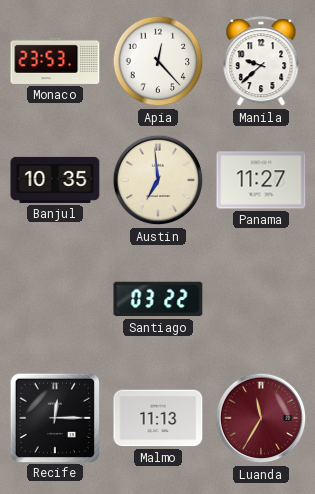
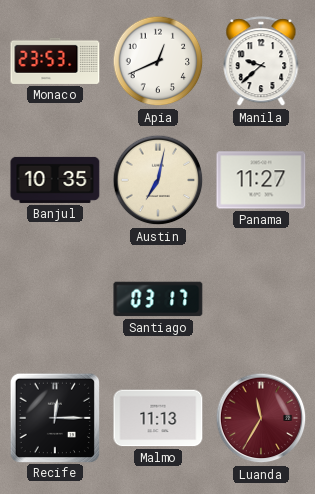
Apia: 12:23 -> 12:41
Austin: 6:59 -> 7:02
Santiago: 03:22 -> 03:17
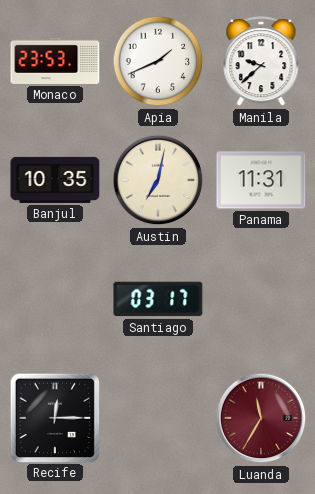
Apia: 12:41 -> 1:41
Panama: 11:27 -> 11:31
Malmo: 11:13 -> none
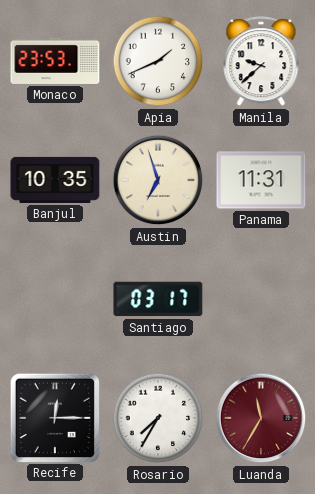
Austin: 7:02 -> 6:57
Rosario: none -> 7:35
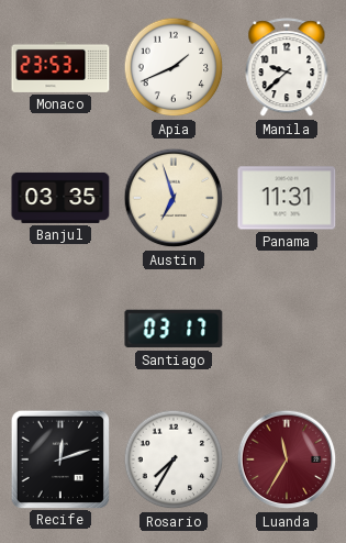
Banjul: 10:35 -> 03:35
Recife: 12:15 -> 12:12
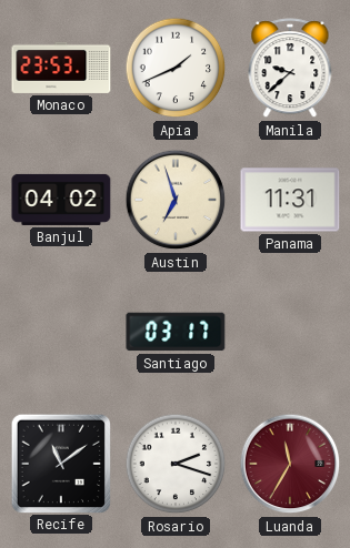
Banjul: 03:35 -> 04:02
Recife: 12:12 -> 11:09
Rosario: 7:35 -> 2:18
